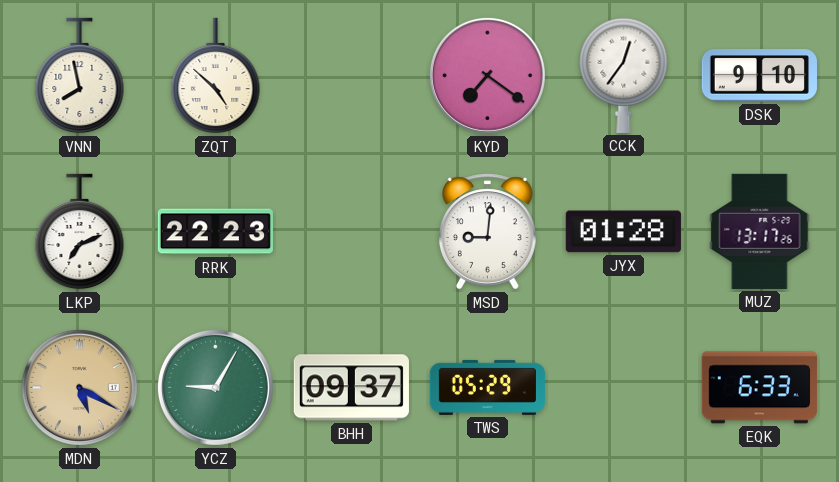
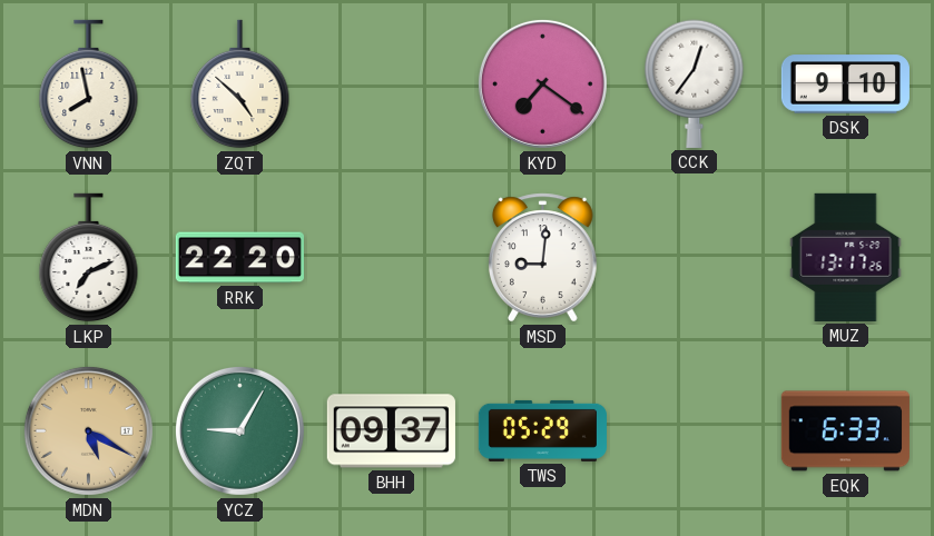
RRK: 22:23 -> 22:20
JYX: 01:28 -> none
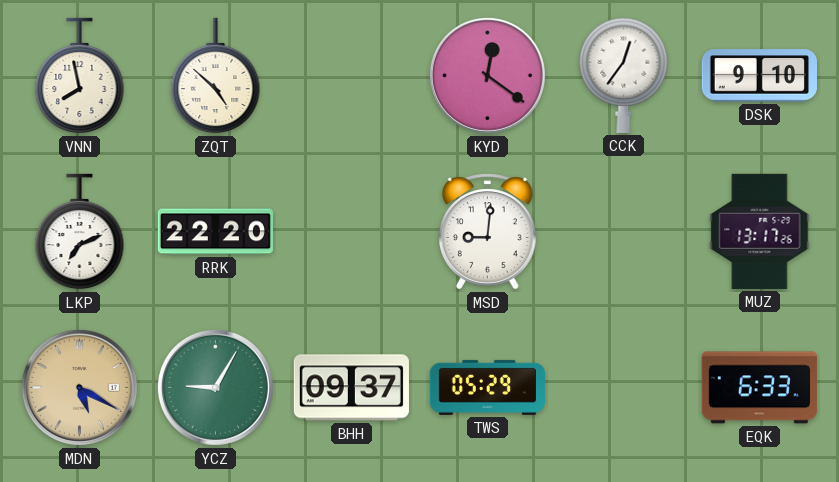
KYD: 7:21 -> 12:21
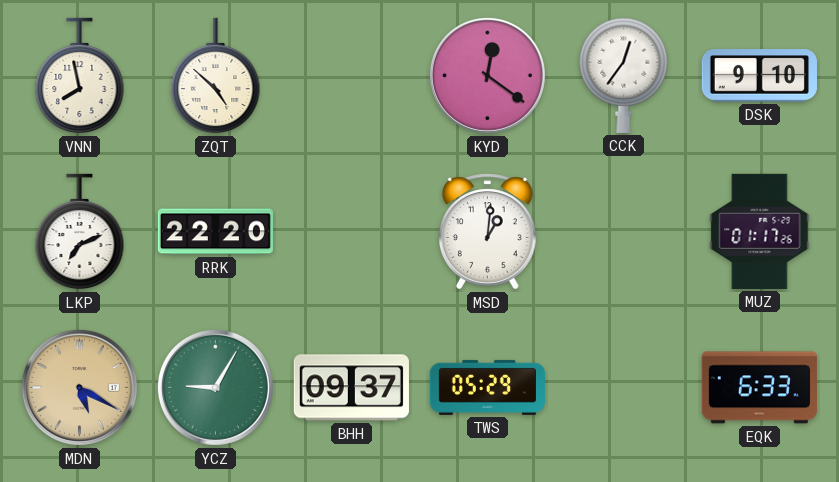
MSD: 9:01 -> 1:01
MUZ: 13:17 -> 01:17
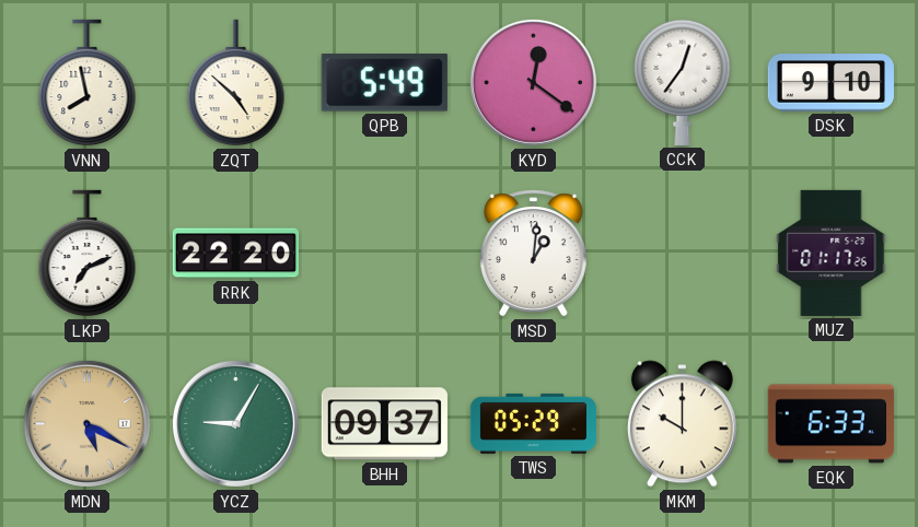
QPB: none -> 5:49
MKM: none -> 10:00
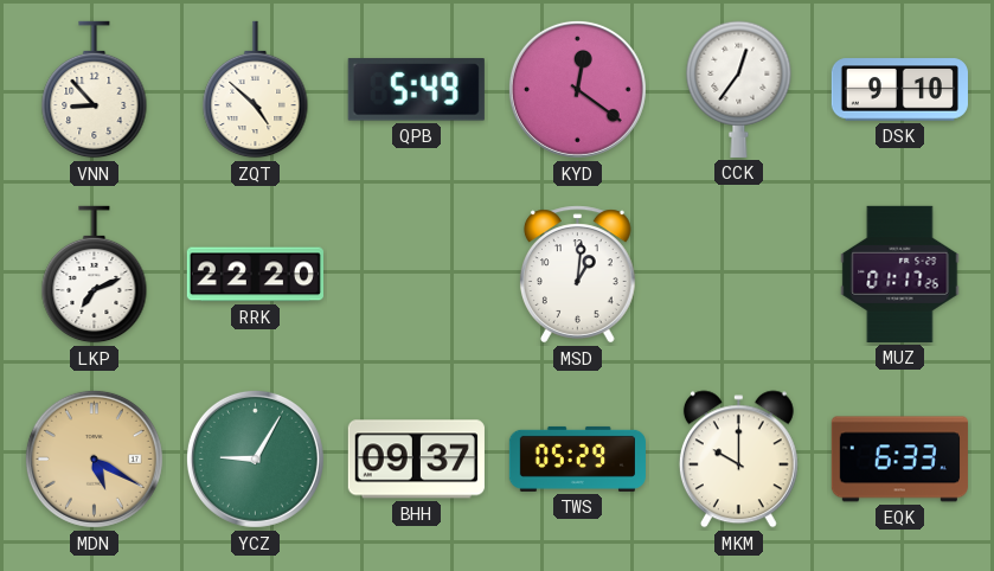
VNN: 7:58 -> 8:53
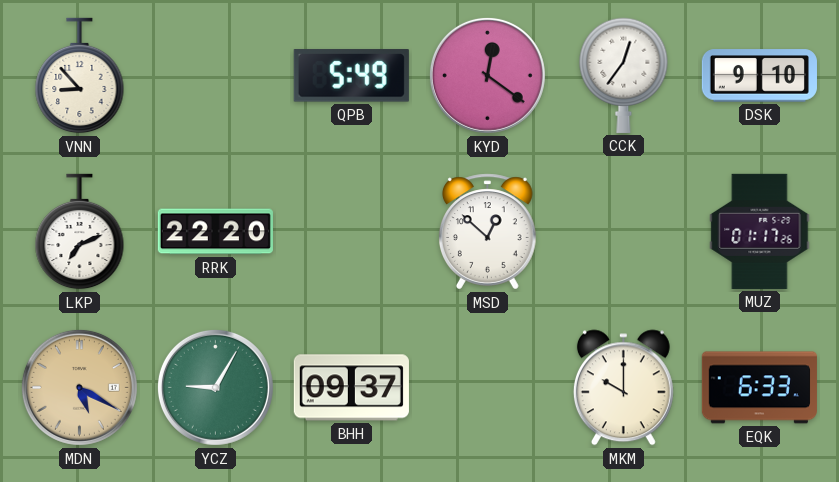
ZQT: 4:52 -> none
MSD: 1:01 -> 12:52
TWS: 05:29 -> none
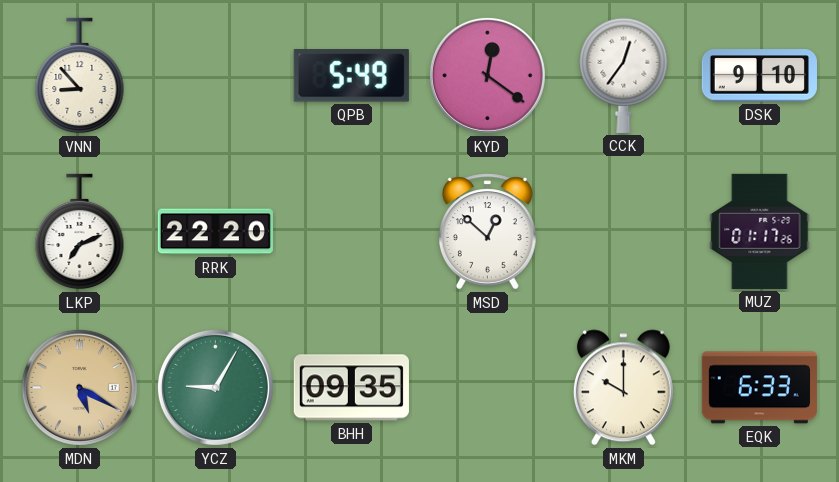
BHH: 09:37 -> 09:35
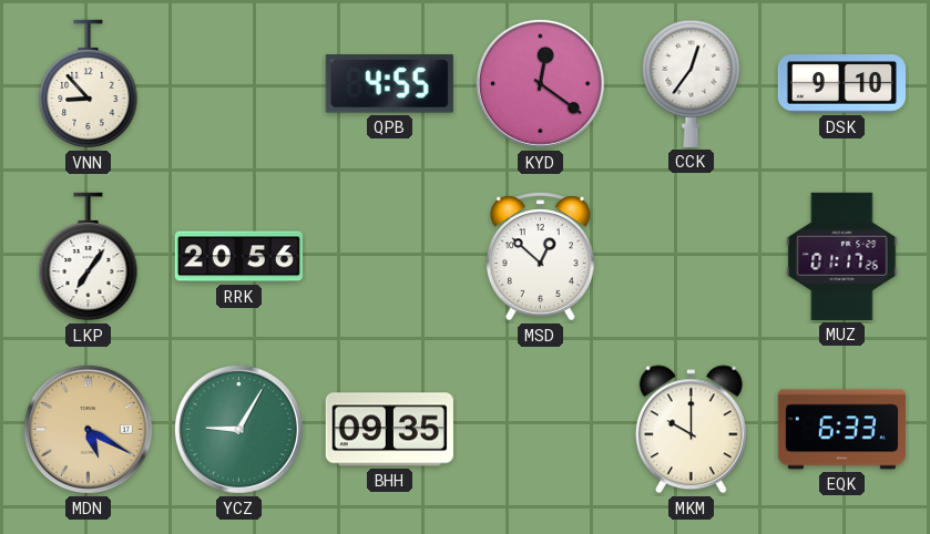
QPB: 5:49 -> 4:55
LKP: 7:11 -> 7:06
RRK: 22:20 -> 20:56
